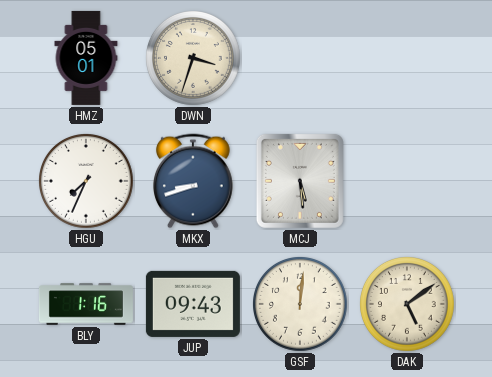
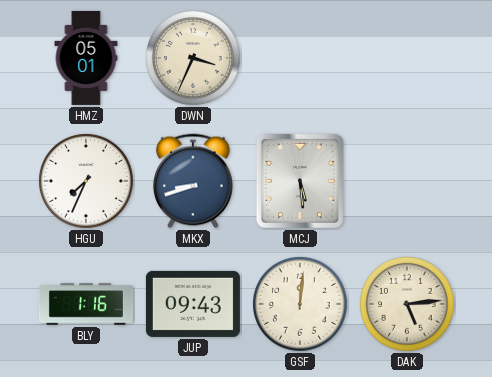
DWN: 3:33 -> 3:34
DAK: 5:09 -> 5:14
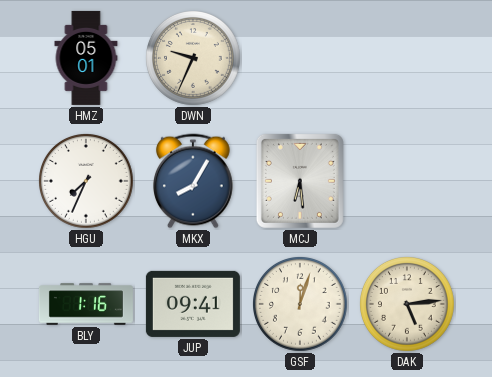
DWN: 3:34 -> 9:34
MKX: 8:42 -> 8:05
MCJ: 5:29 -> 6:29
JUP: 09:43 -> 09:41
GSF: 12:01 -> 12:03
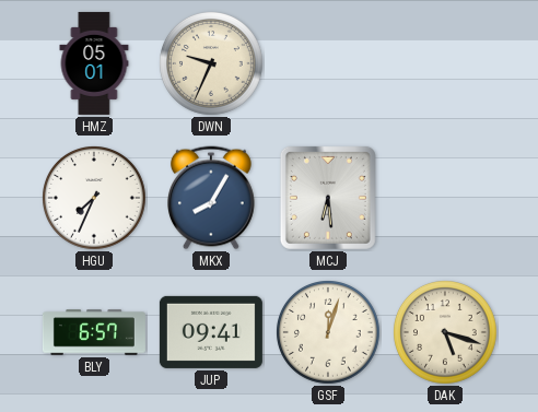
BLY: 1:16 -> 6:57
DAK: 5:14 -> 5:18
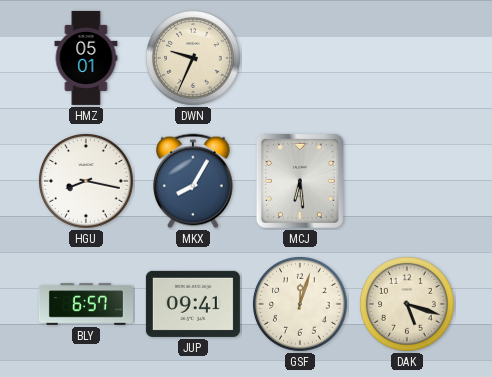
HGU: 7:34 -> 8:17
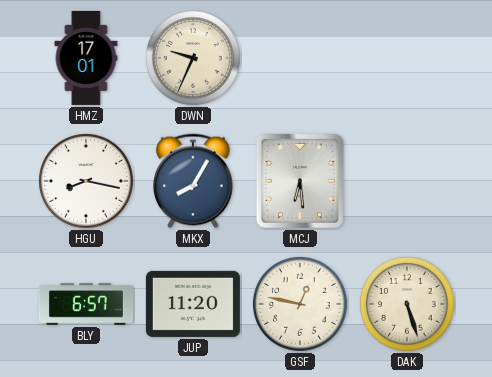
HMZ: 05:01 -> 17:01
JUP: 09:41 -> 11:20
GSF: 12:03 -> 12:47
DAK: 5:18 -> 5:27
